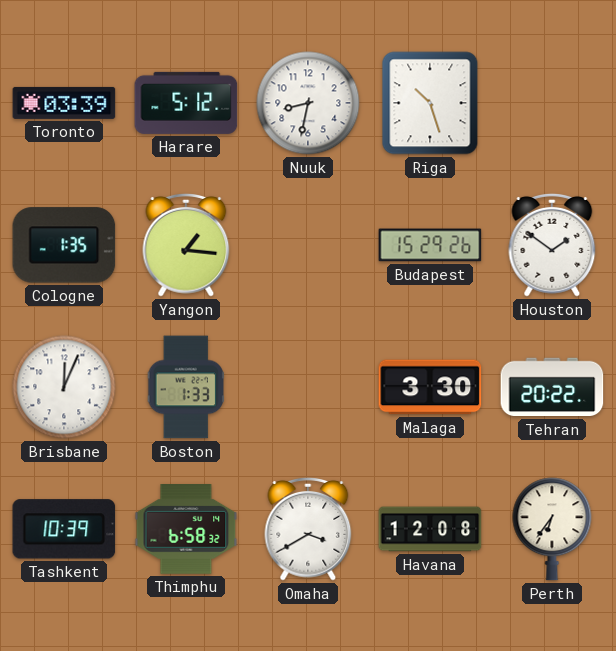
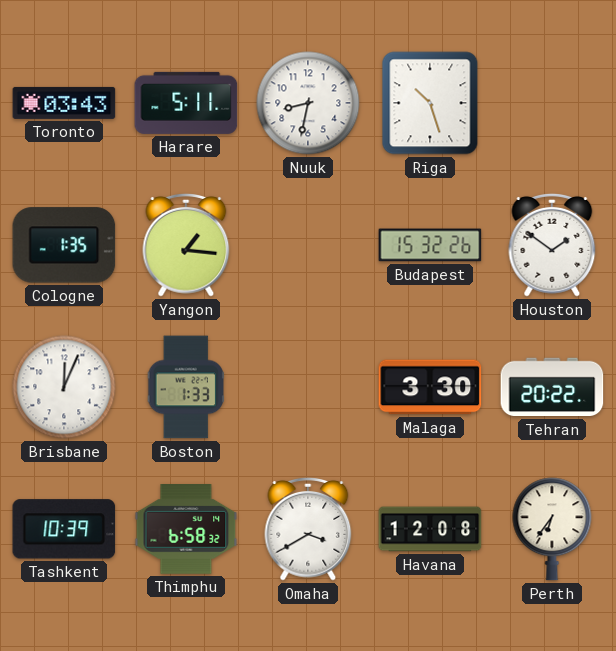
Toronto: 03:39 -> 03:43
Harare: 5:12 -> 5:11
Budapest: 15:29 -> 15:32
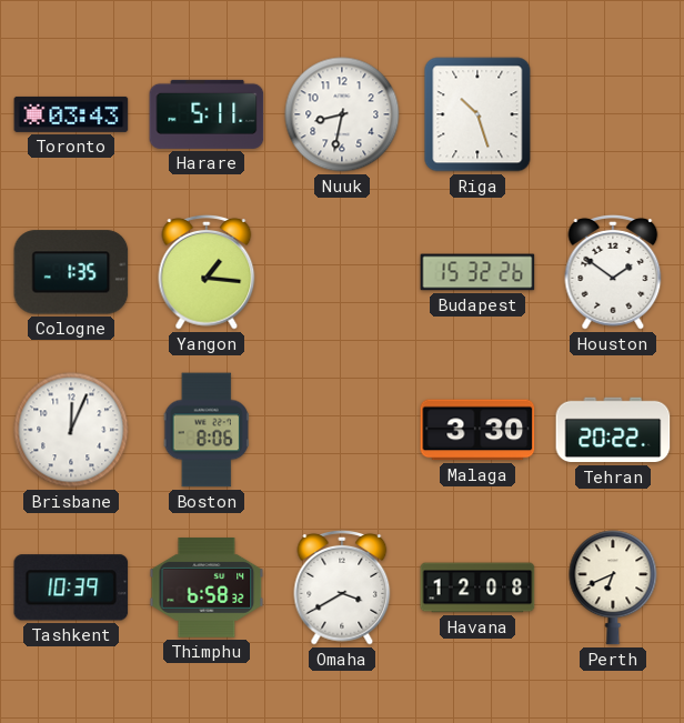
Boston: 1:33 -> 8:06
Perth: 6:36 -> 6:41
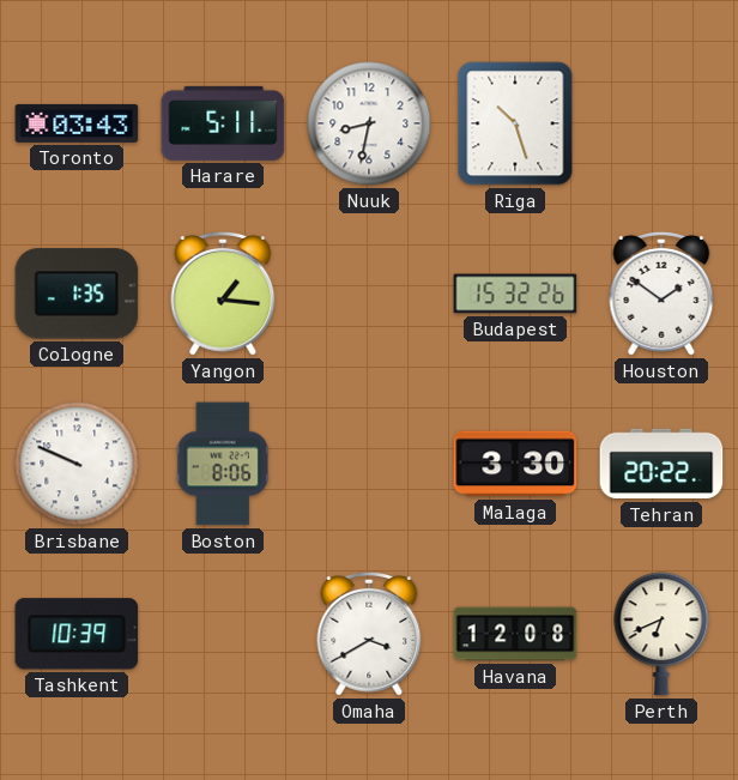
Brisbane: 12:04 -> 9:49
Thimphu: 6:58 -> none
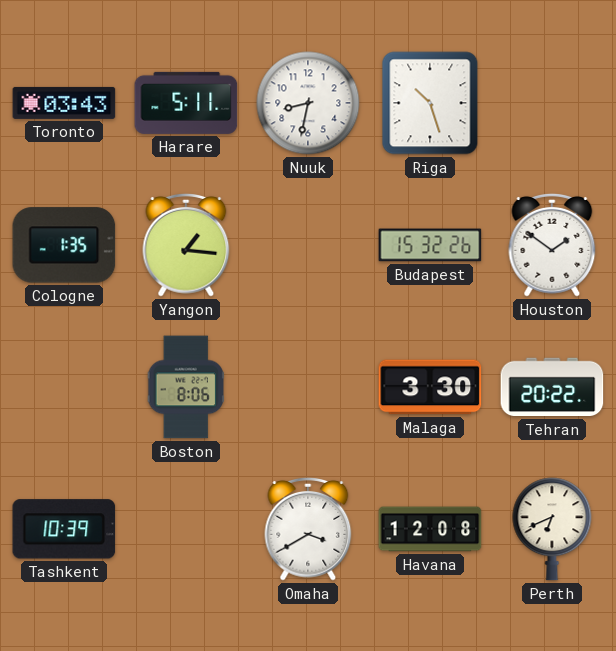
Brisbane: 9:49 -> none
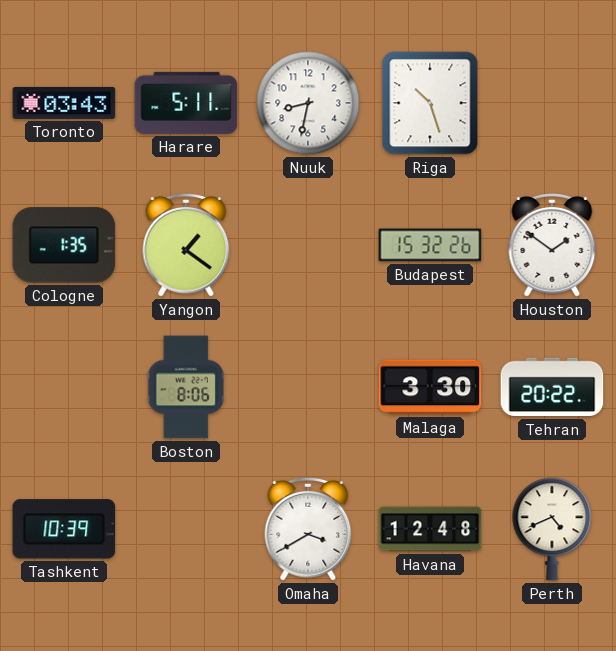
Yangon: 1:16 -> 1:21
Havana: 12:08 -> 12:48
Perth: 6:41 -> 4:41
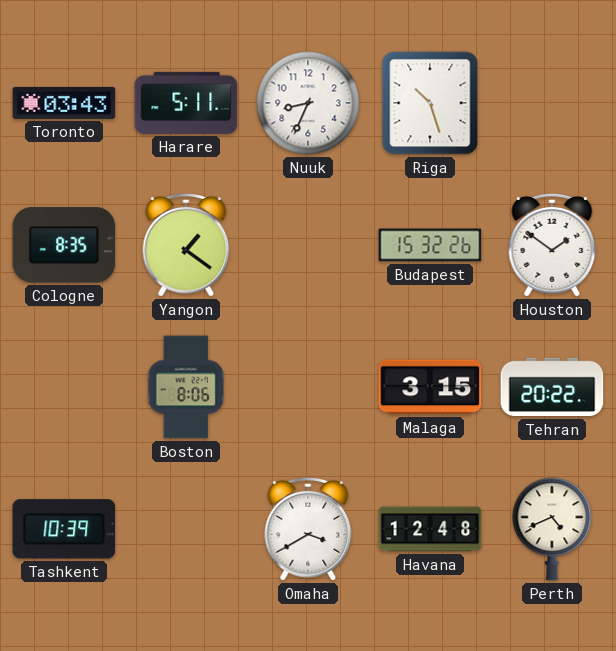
Nuuk: 8:32 -> 8:34
Cologne: 1:35 -> 8:35
Malaga: 3:30 -> 3:15
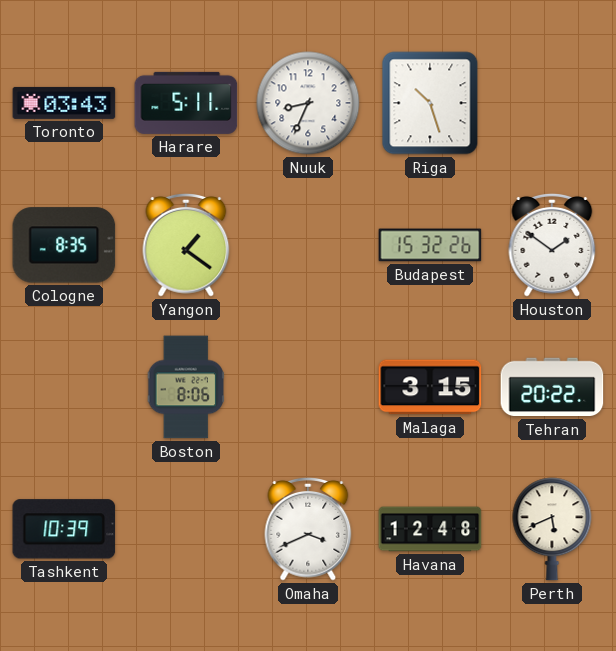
Omaha: 3:40 -> 3:41
Perth: 4:41 -> 5:41
